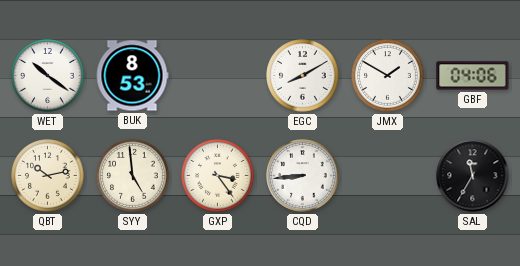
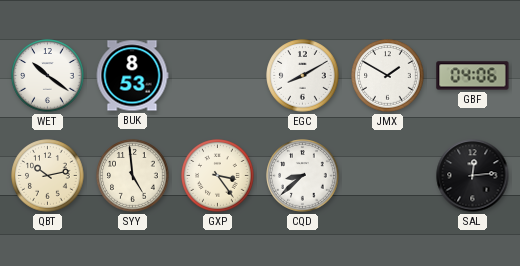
CQD: 8:44 -> 8:38
SAL: 11:35 -> 12:14
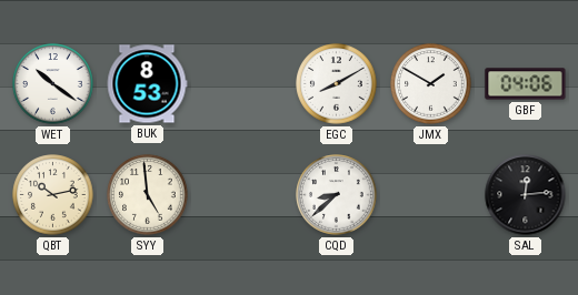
GXP: 3:24 -> none
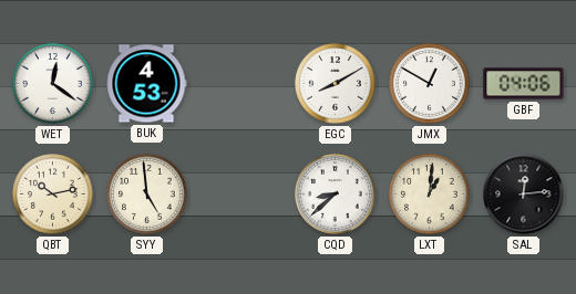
WET: 10:21 -> 12:21
BUK: 8:53 -> 4:53
JMX: 1:50 -> 12:50
LXT: none -> 1:01
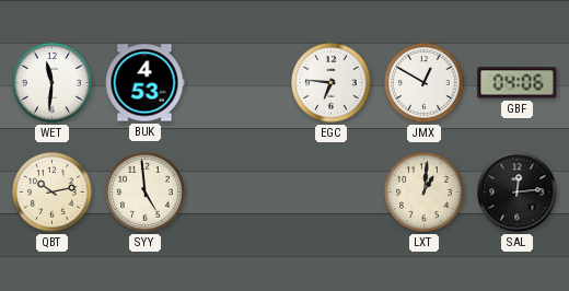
WET: 12:21 -> 11:31
EGC: 8:10 -> 6:46
CQD: 8:38 -> none
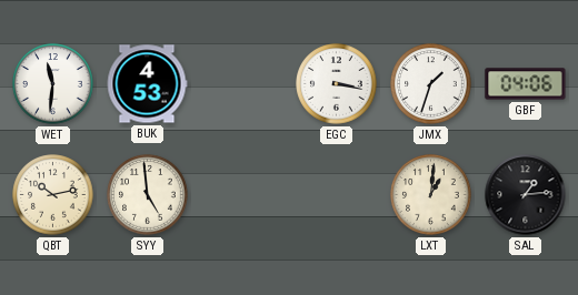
EGC: 6:46 -> 3:17
JMX: 12:50 -> 1:33
SAL: 12:14 -> 1:14
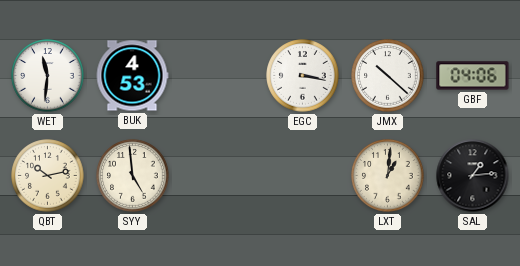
JMX: 1:33 -> 10:22
